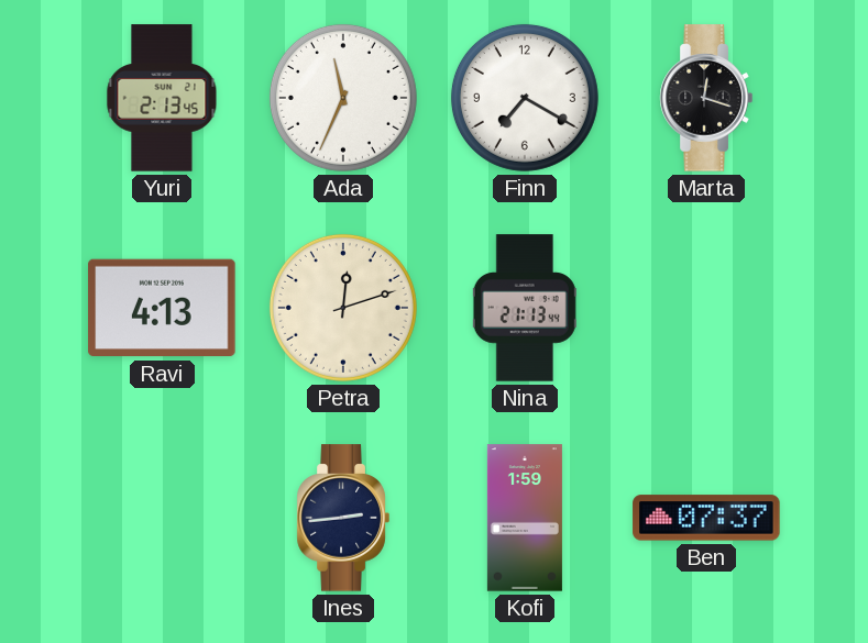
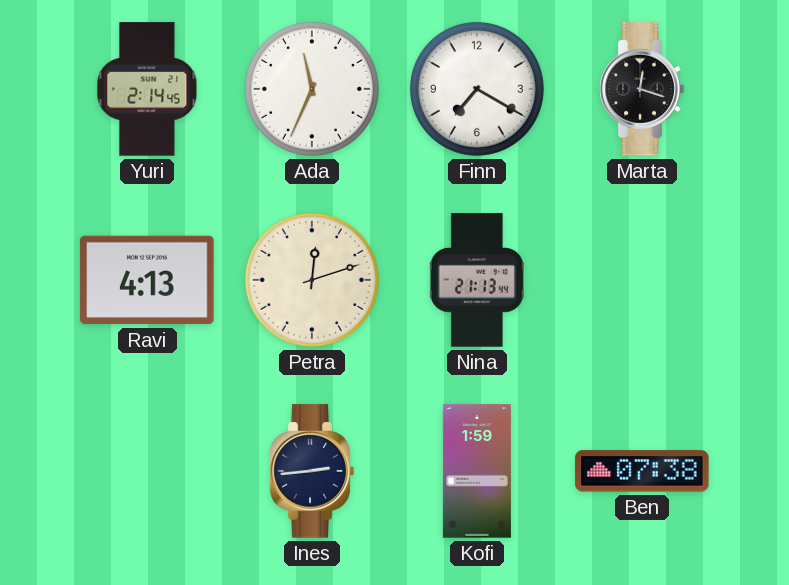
Yuri: 2:13 -> 2:14
Ben: 07:37 -> 07:38
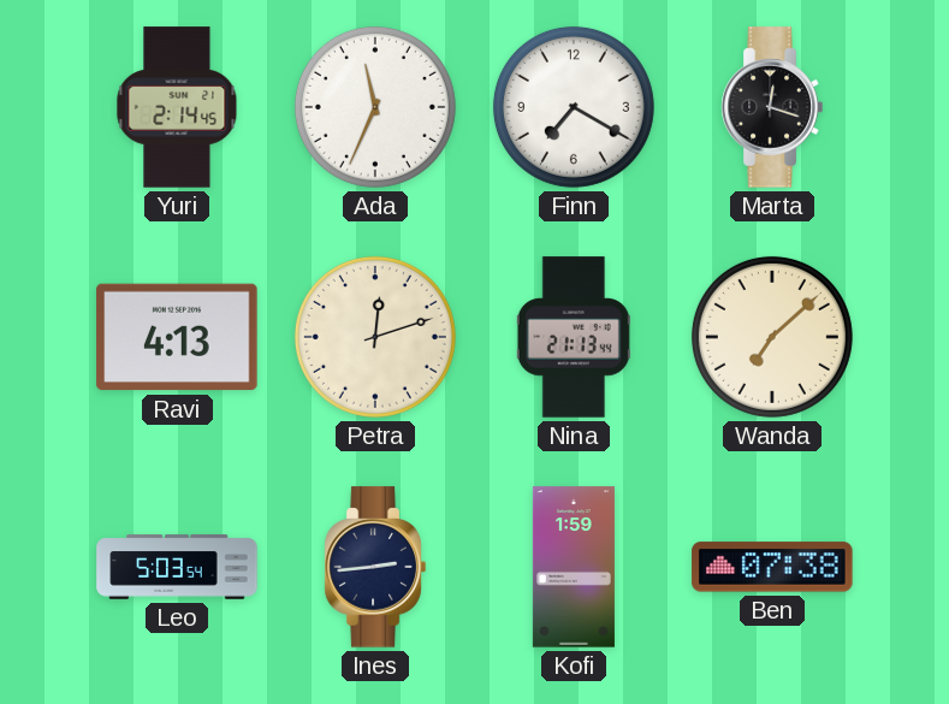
Wanda: none -> 7:08
Leo: none -> 5:03
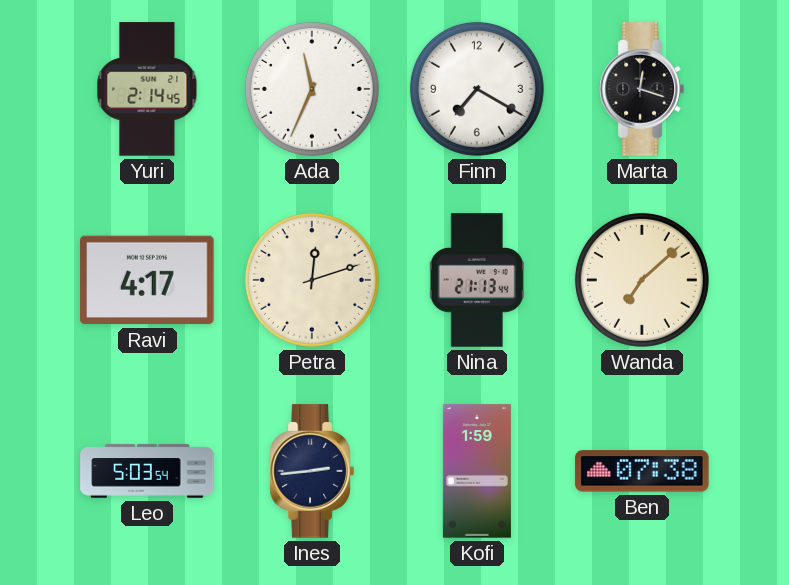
Ravi: 4:13 -> 4:17
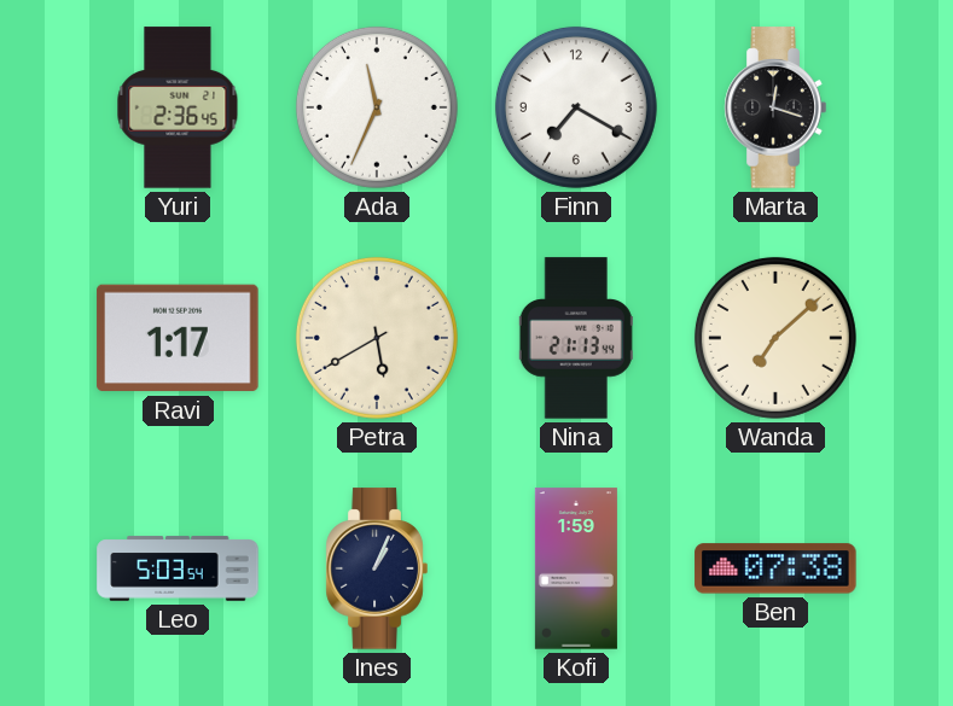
Yuri: 2:14 -> 2:36
Ravi: 4:17 -> 1:17
Petra: 12:12 -> 5:40
Ines: 2:44 -> 1:04
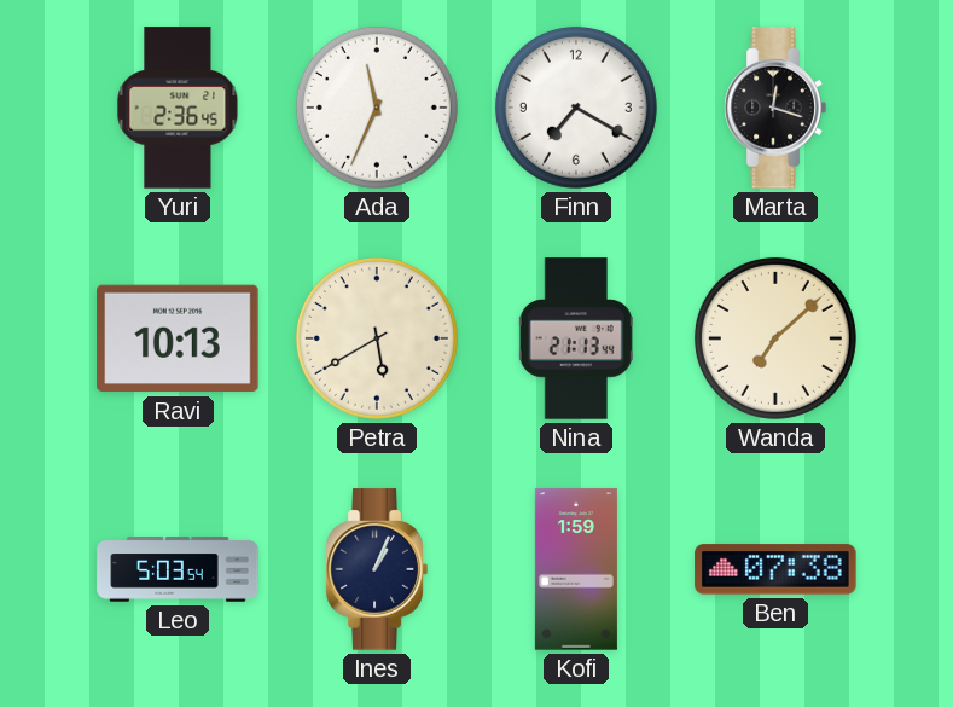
Ravi: 1:17 -> 10:13
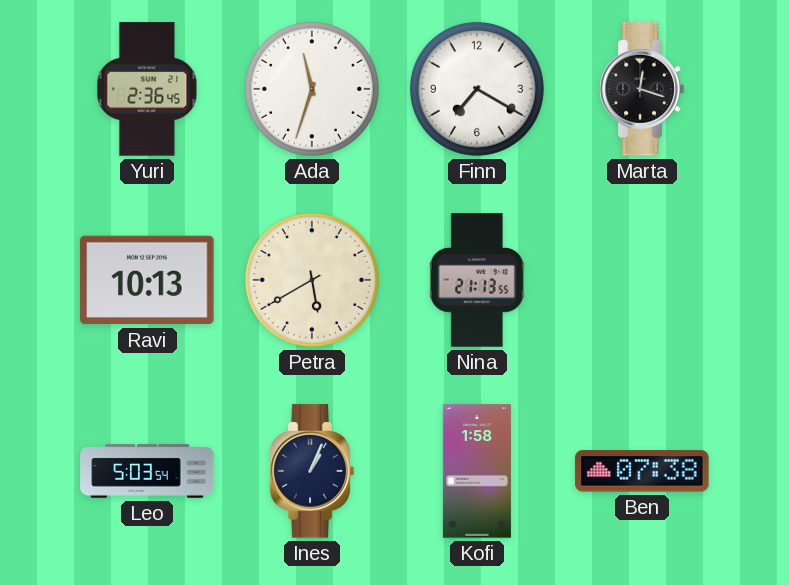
Ada: 11:34 -> 11:33
Nina: 21:13:44 -> 21:13:55
Wanda: 7:08 -> none
Kofi: 1:59 -> 1:58
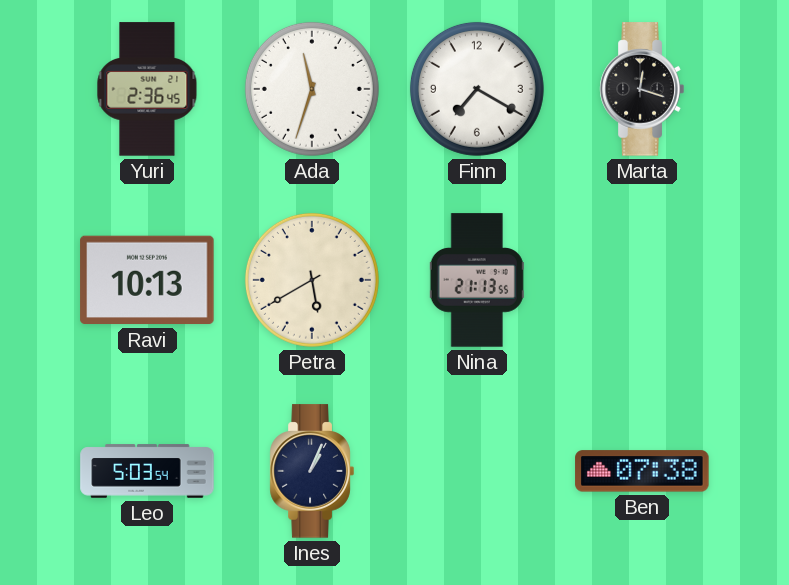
Kofi: 1:58 -> none
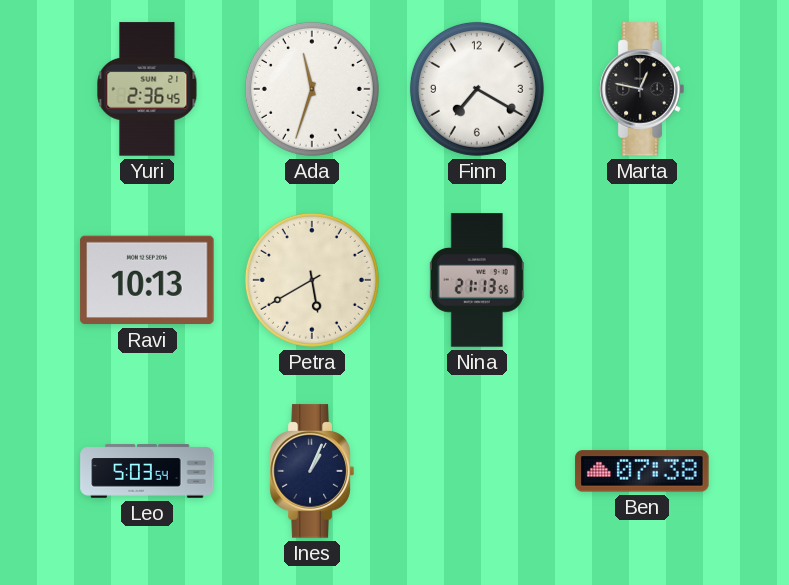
Marta: 12:18 -> 12:47
